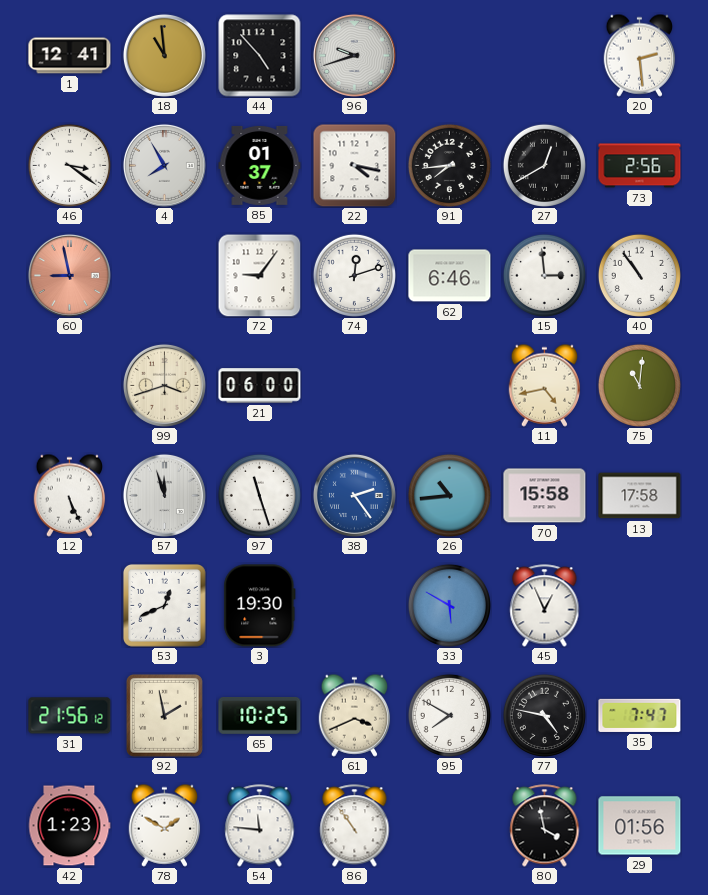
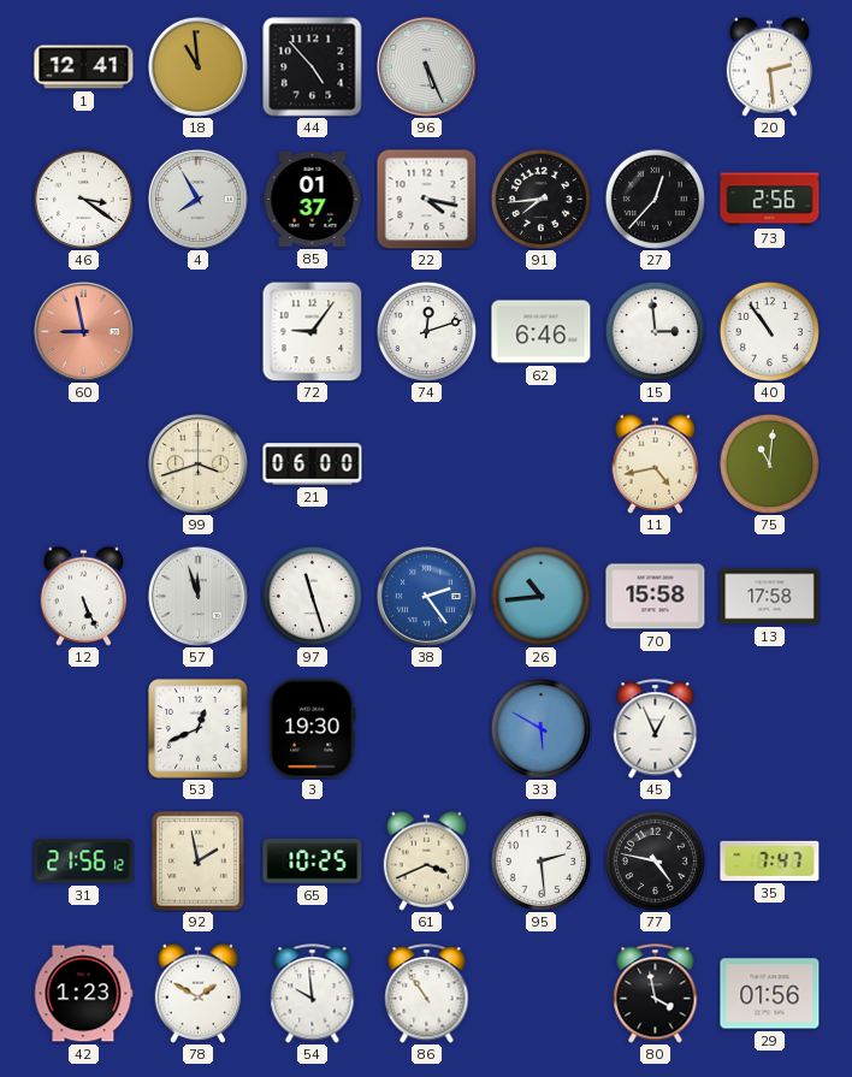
96: 9:42 -> 5:26
27: 12:40 -> 12:37
95: 7:50 -> 2:29
54: 11:46 -> 9:59
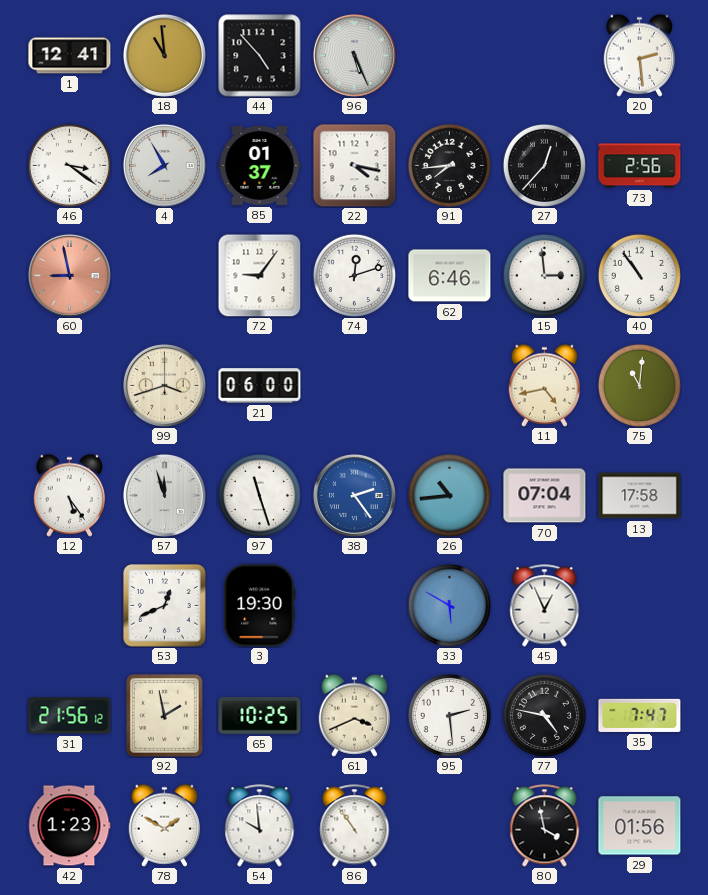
12: 5:26 -> 5:24
70: 15:58 -> 07:04
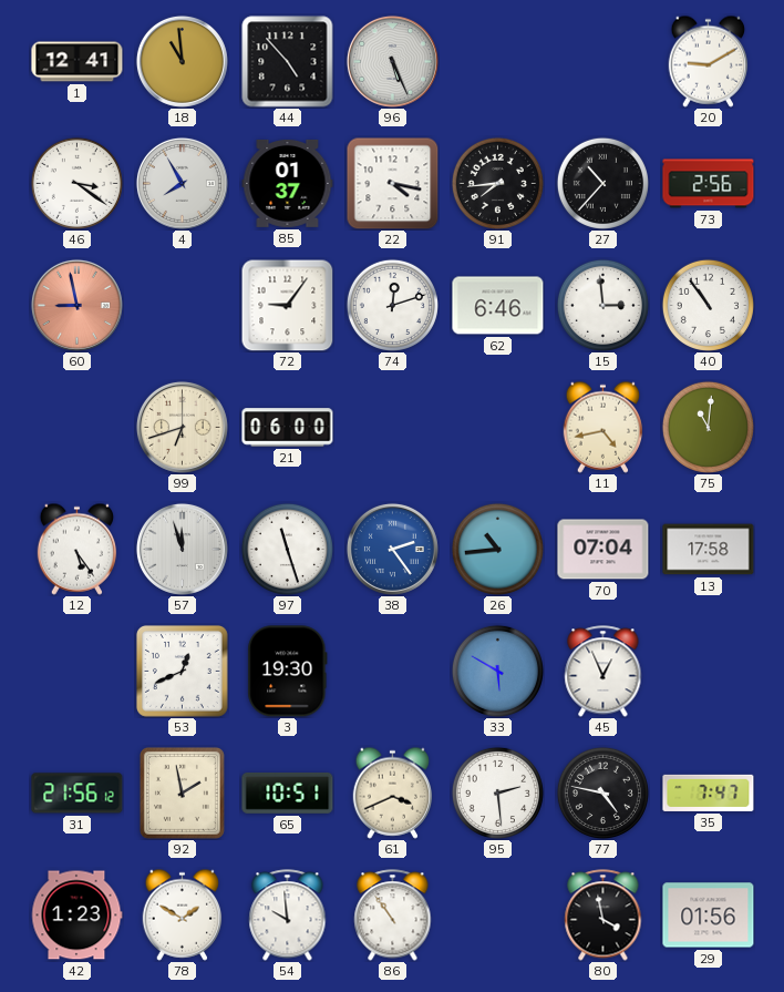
20: 2:29 -> 9:10
27: 12:37 -> 10:37
99: 3:42 -> 6:42
65: 10:25 -> 10:51
